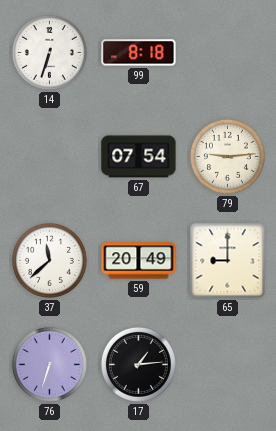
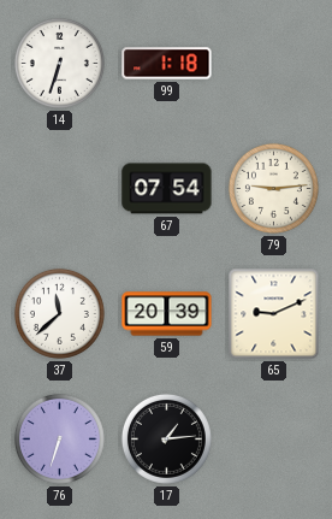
99: 8:18 -> 1:18
59: 20:49 -> 20:39
65: 9:00 -> 9:11
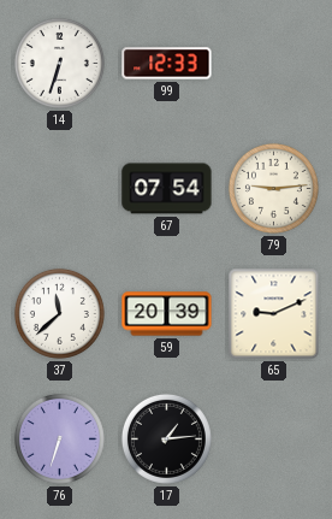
99: 1:18 -> 12:33
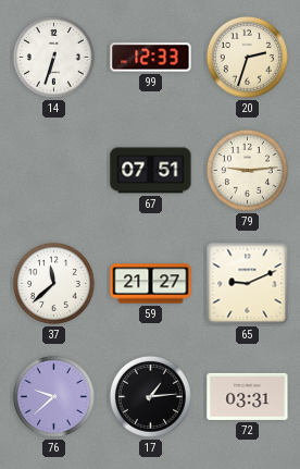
20: none -> 2:33
67: 07:54 -> 07:51
59: 20:39 -> 21:27
76: 6:33 -> 9:38
72: none -> 03:31
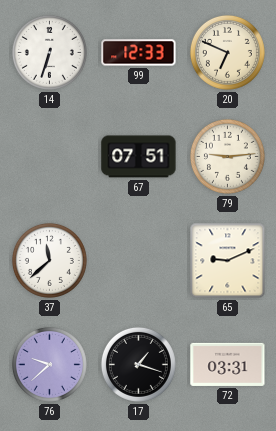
20: 2:33 -> 6:49
59: 21:27 -> none
17: 1:14 -> 1:18
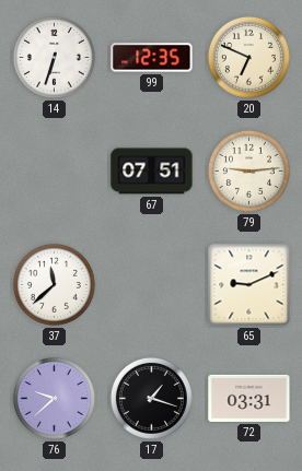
99: 12:33 -> 12:35
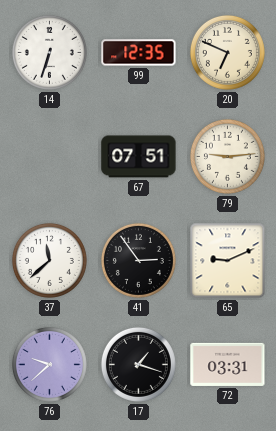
41: none -> 2:54
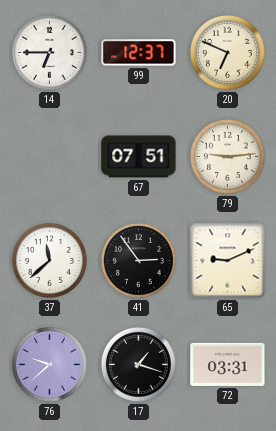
14: 6:33 -> 6:45
99: 12:35 -> 12:37
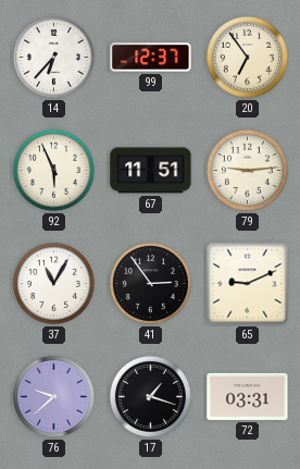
14: 6:45 -> 6:37
20: 6:49 -> 6:54
92: none -> 5:56
67: 07:51 -> 11:51
37: 11:38 -> 11:05
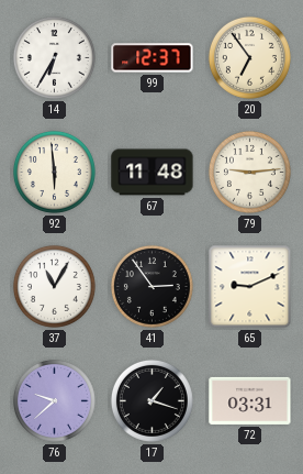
14: 6:37 -> 6:35
92: 5:56 -> 5:59
67: 11:51 -> 11:48
